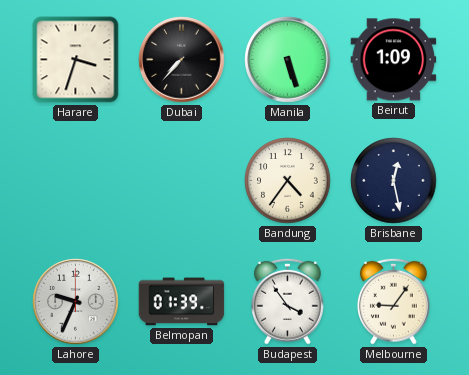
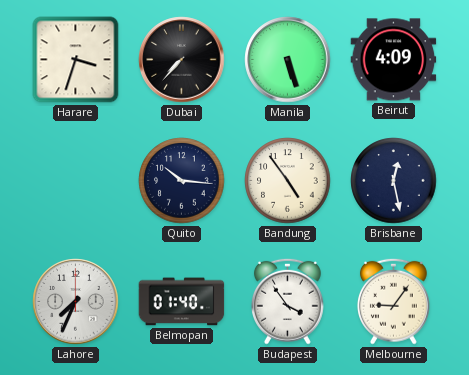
Beirut: 1:09 -> 4:09
Quito: none -> 10:16
Bandung: 4:36 -> 4:54
Lahore: 9:34 -> 7:34
Belmopan: 01:39 -> 01:40
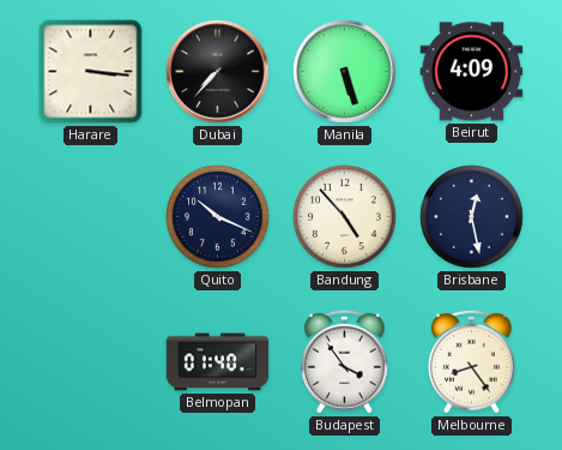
Harare: 3:33 -> 3:16
Quito: 10:16 -> 10:19
Bandung: 4:54 -> 4:53
Lahore: 7:34 -> none
Melbourne: 9:06 -> 8:24
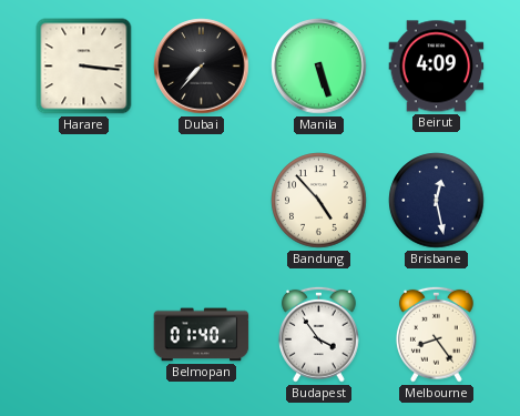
Quito: 10:19 -> none
